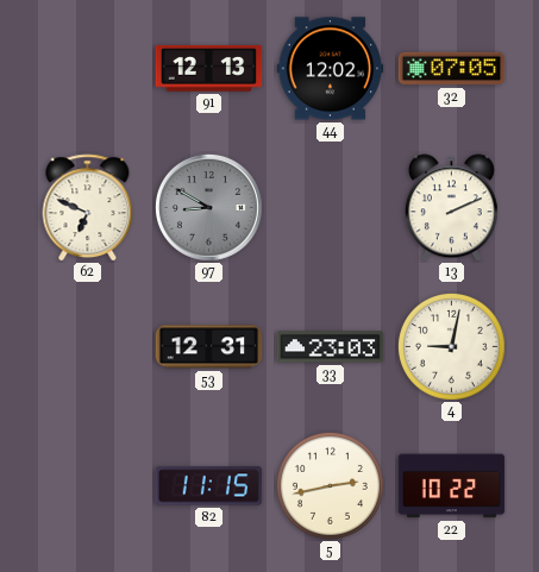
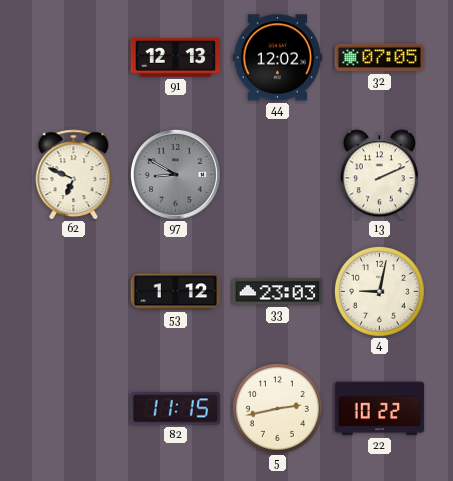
53: 12:31 -> 1:12
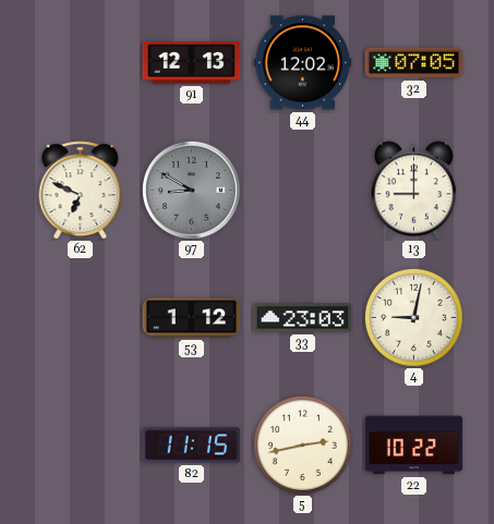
13: 2:11 -> 9:00
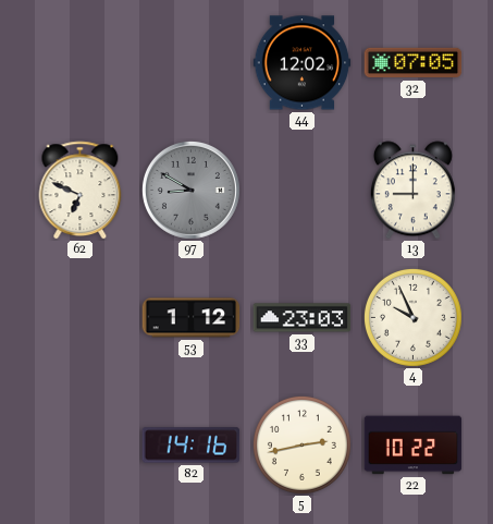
91: 12:13 -> none
4: 9:02 -> 9:56
82: 11:15 -> 14:16
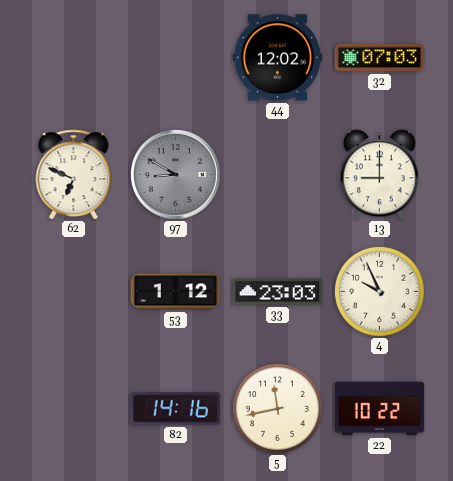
32: 07:05 -> 07:03
5: 2:43 -> 11:43
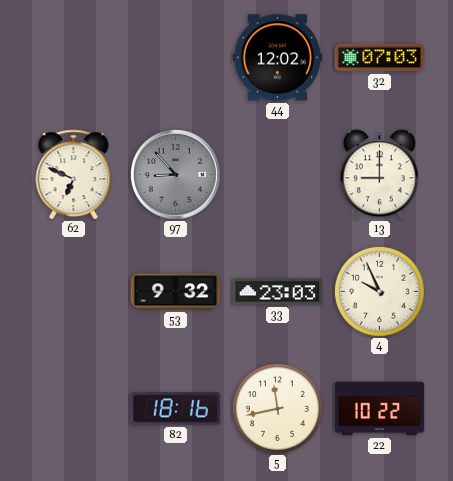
97: 8:50 -> 8:53
53: 1:12 -> 9:32
82: 14:16 -> 18:16
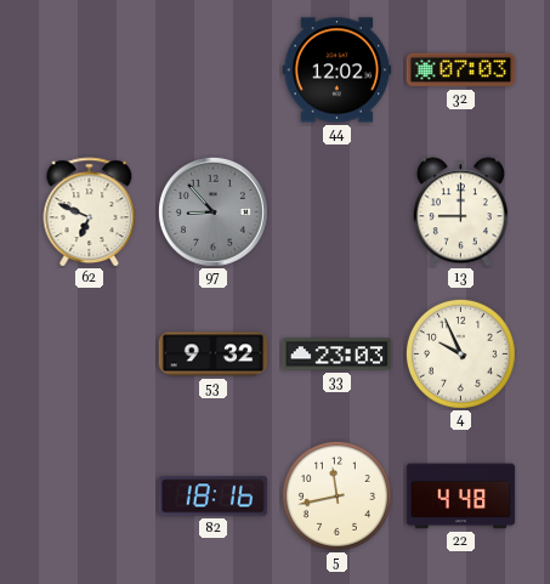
22: 10:22 -> 4:48
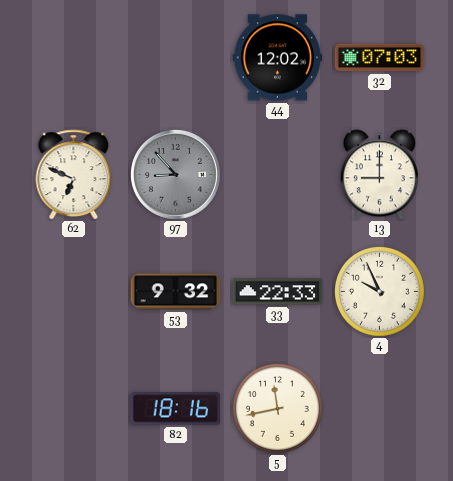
33: 23:03 -> 22:33
22: 4:48 -> none
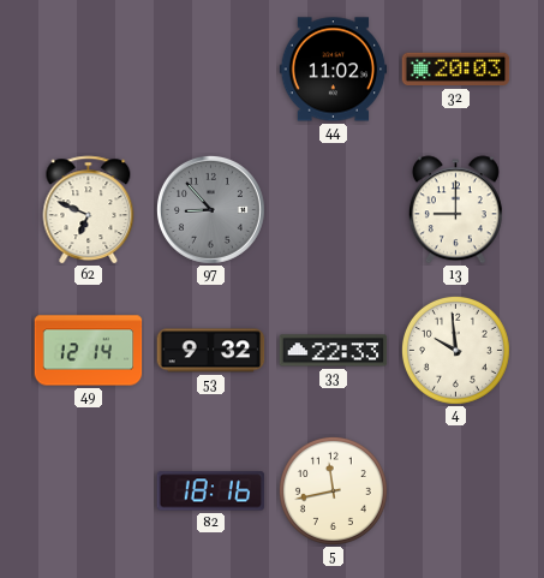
44: 12:02 -> 11:02
32: 07:03 -> 20:03
49: none -> 12:14
4: 9:56 -> 9:59
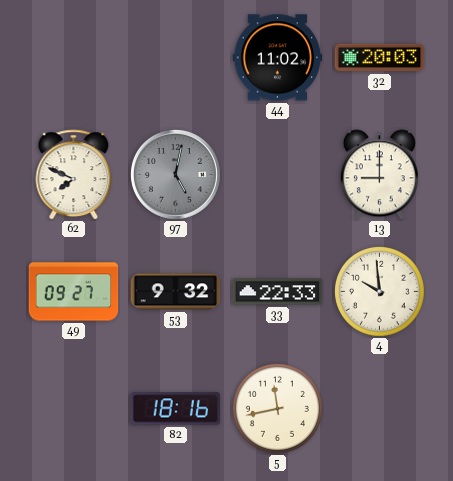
62: 6:49 -> 7:49
97: 8:53 -> 5:02
49: 12:14 -> 09:27
